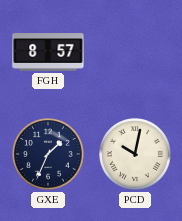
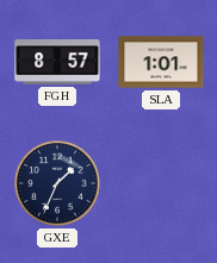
SLA: none -> 1:01
PCD: 10:02 -> none
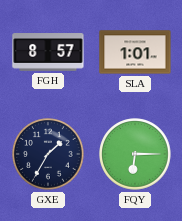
GXE: 1:34 -> 1:35
FQY: none -> 6:15
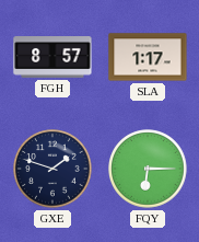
SLA: 1:01 -> 1:17
GXE: 1:35 -> 1:48
